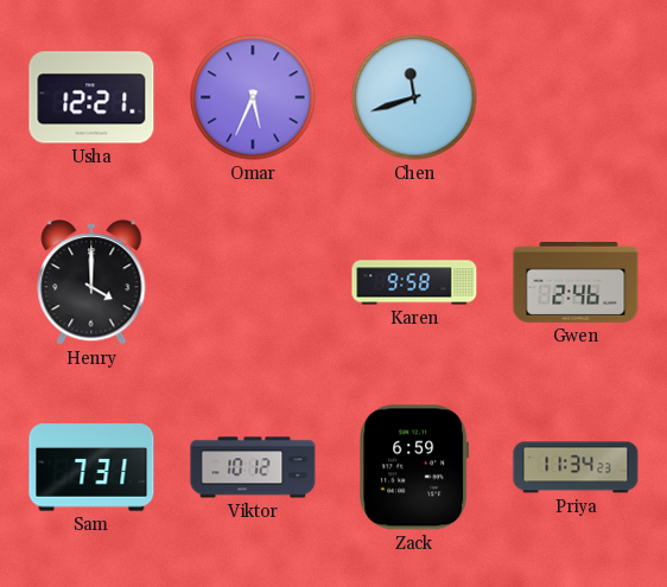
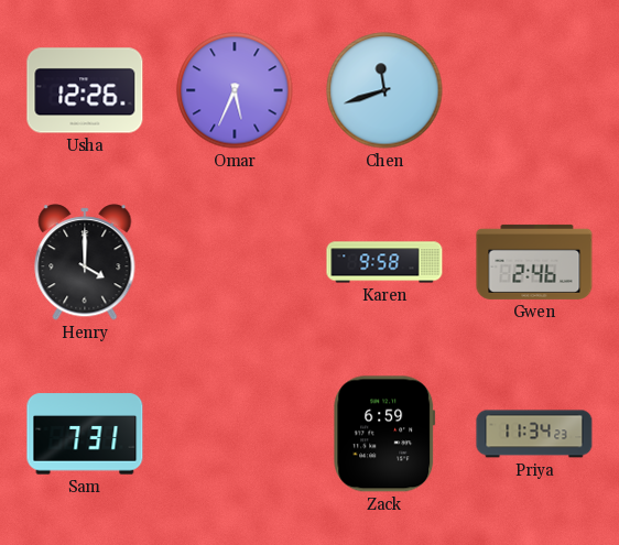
Usha: 12:21 -> 12:26
Viktor: 10:12 -> none
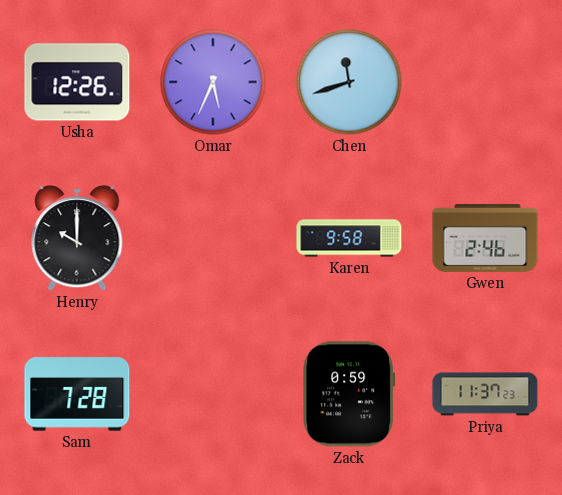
Henry: 4:00 -> 10:00
Sam: 7:31 -> 7:28
Zack: 6:59 -> 0:59
Priya: 11:34 -> 11:37
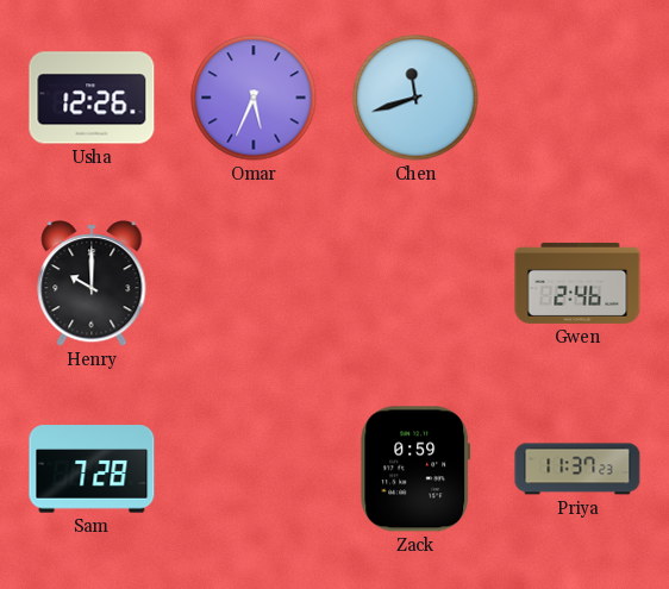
Karen: 9:58 -> none
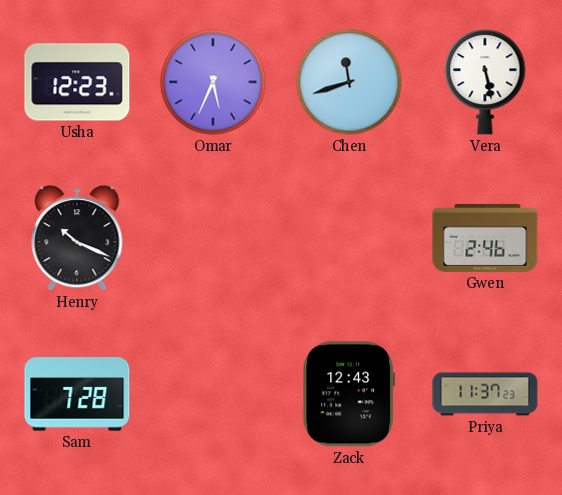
Usha: 12:26 -> 12:23
Vera: none -> 5:28
Henry: 10:00 -> 10:19
Zack: 0:59 -> 12:43
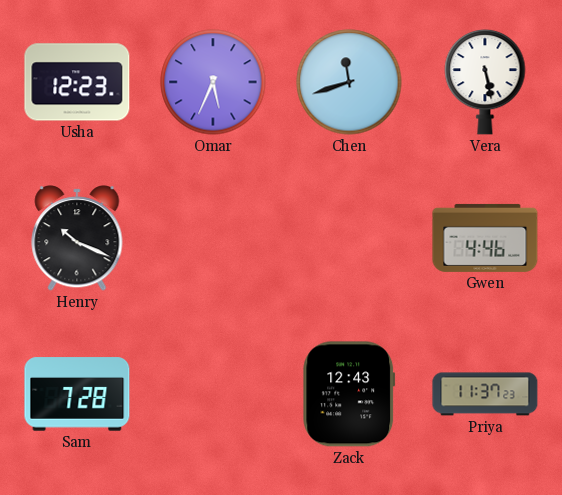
Gwen: 2:46 -> 4:46
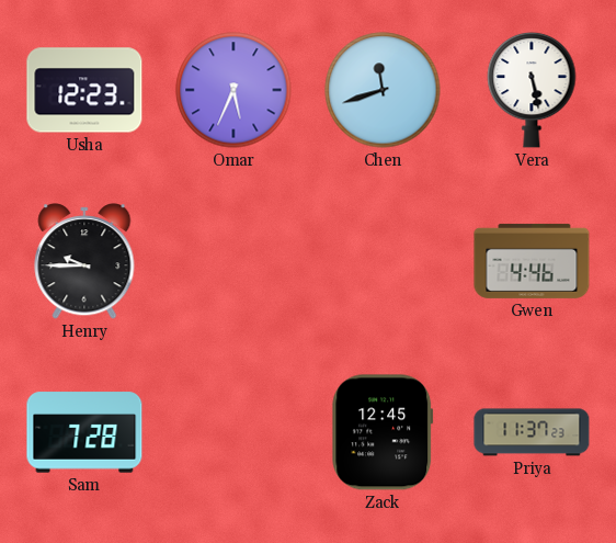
Henry: 10:19 -> 9:45
Zack: 12:43 -> 12:45
